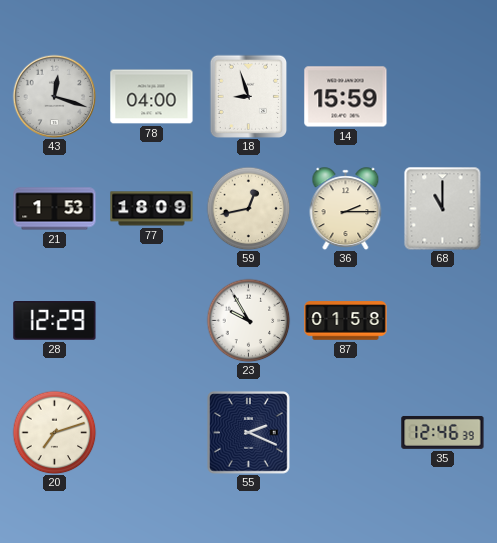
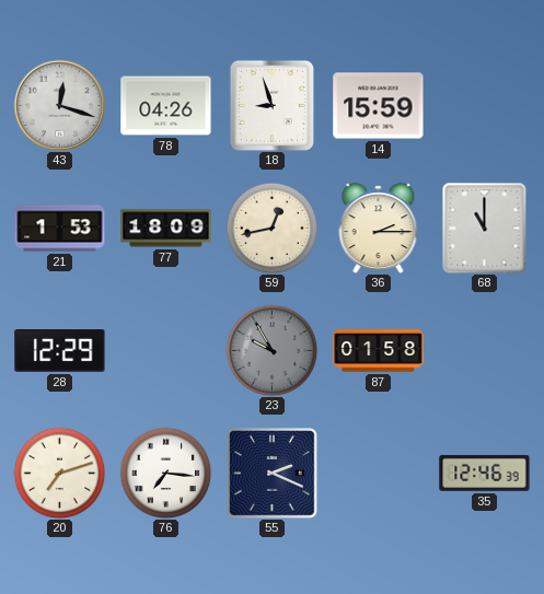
78: 04:00 -> 04:26
23 dial: white -> grey
76: none -> 7:16
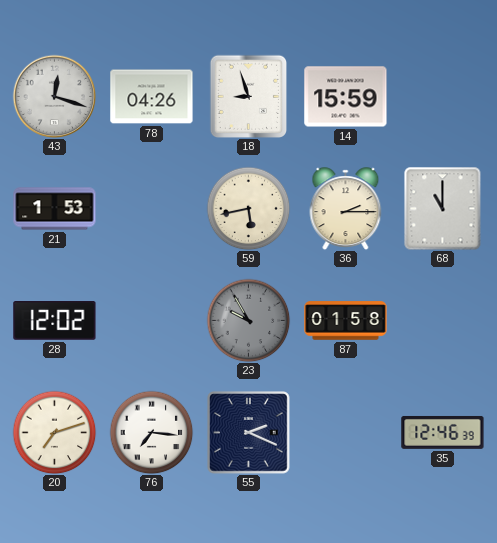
77: 18:09 -> none
59: 12:43 -> 5:43
28: 12:29 -> 12:02
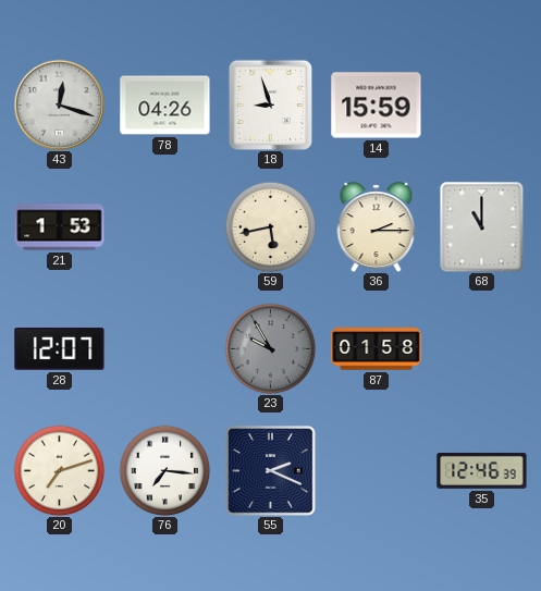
28: 12:02 -> 12:07
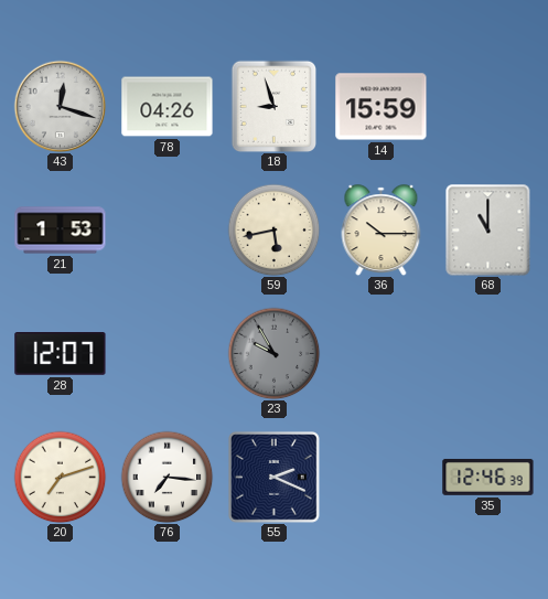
36: 2:15 -> 10:15
87: 01:58 -> none
